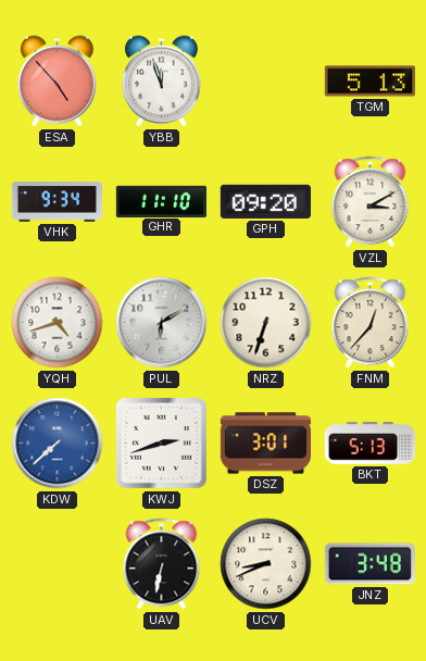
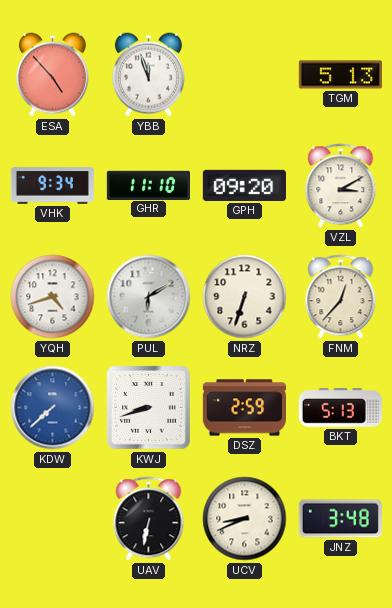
KWJ: 2:42 -> 8:42
DSZ: 3:01 -> 2:59
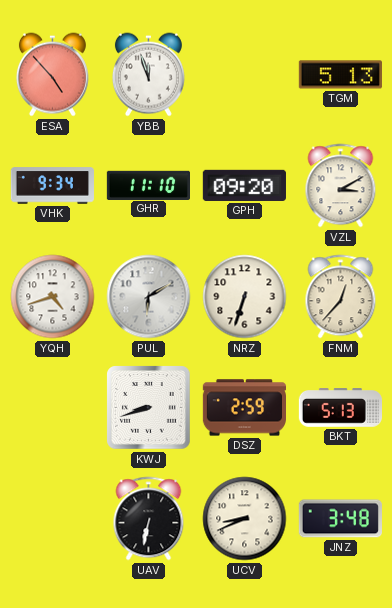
KDW: 7:38 -> none
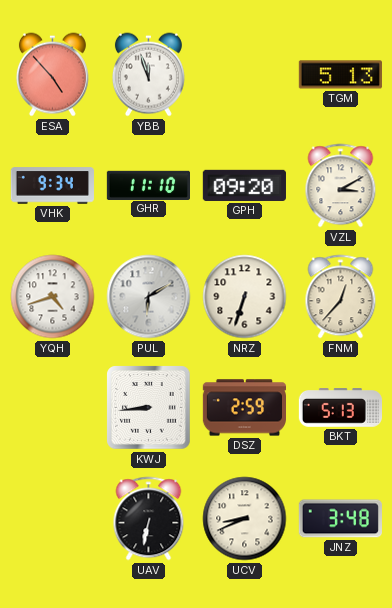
KWJ: 8:42 -> 8:44
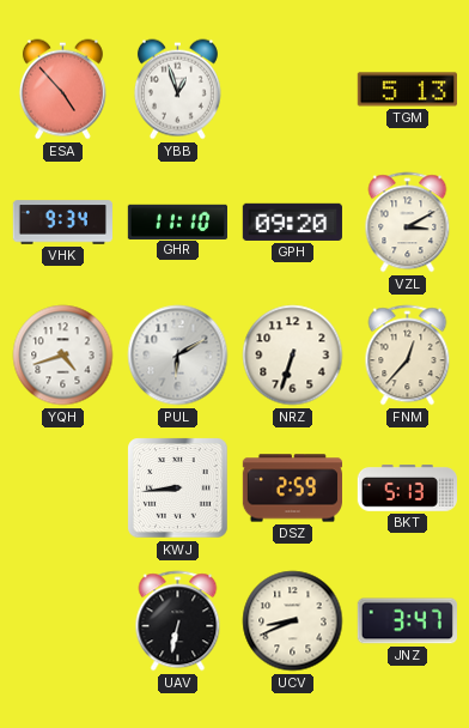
YBB: 11:57 -> 12:57
JNZ: 3:48 -> 3:47
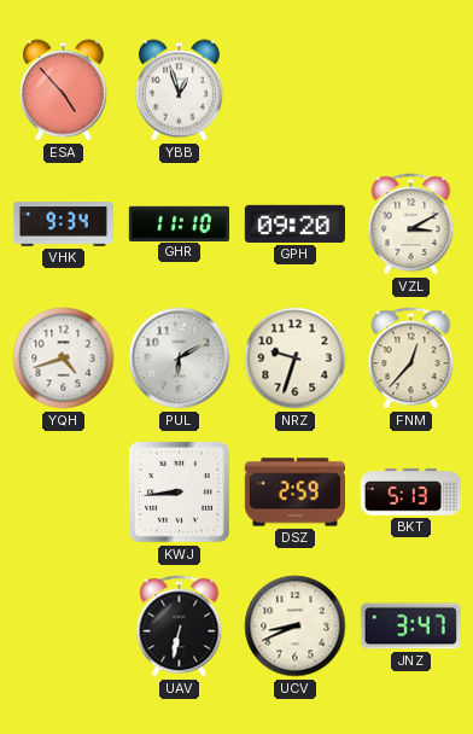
TGM: 5:13 -> none
NRZ: 6:33 -> 9:33
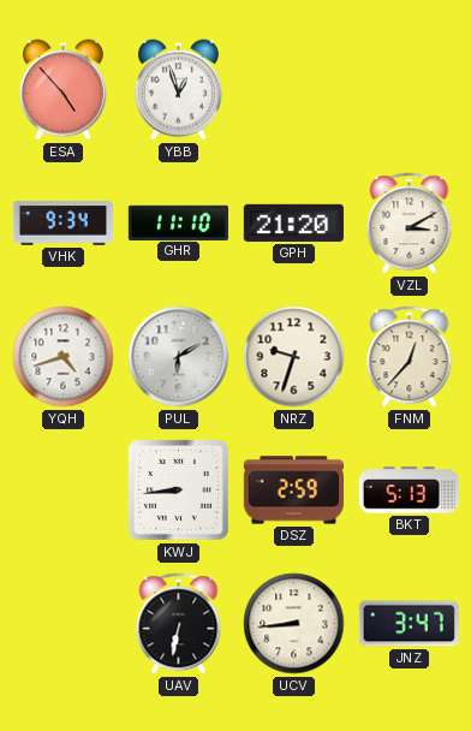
GPH: 09:20 -> 21:20
UCV: 8:41 -> 8:44
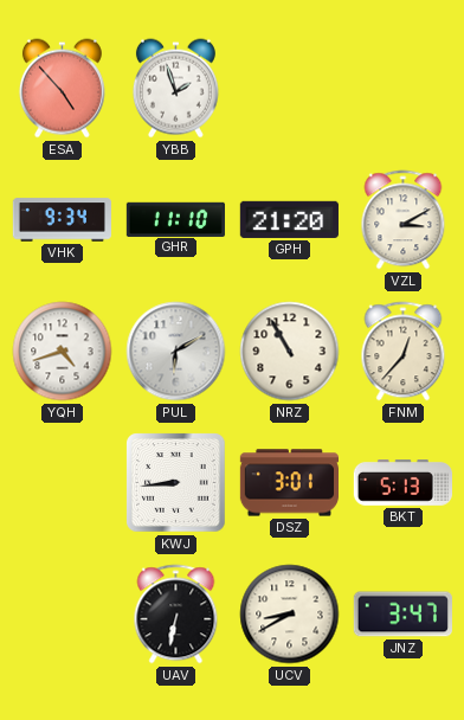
YBB: 12:57 -> 1:57
NRZ: 9:33 -> 10:55
DSZ: 2:59 -> 3:01
UCV: 8:44 -> 8:40
